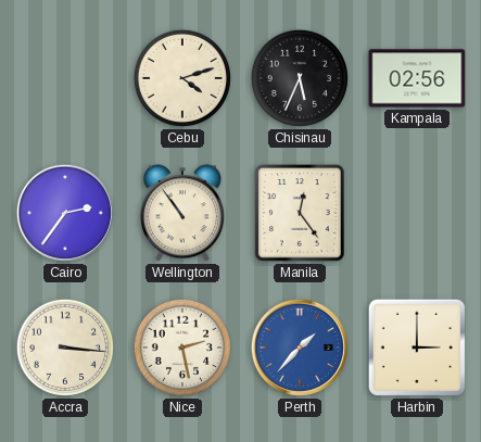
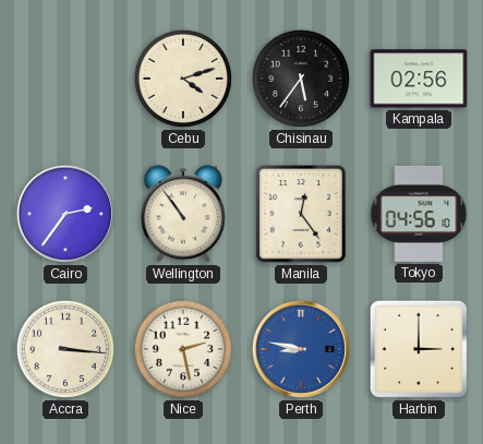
Chisinau: 5:34 -> 5:36
Tokyo: none -> 04:56
Perth: 1:37 -> 8:47
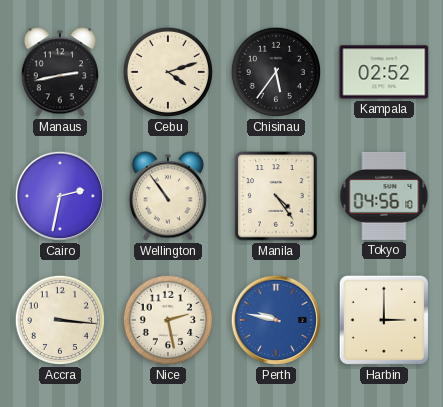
Manaus: none -> 2:43
Kampala: 02:56 -> 02:52
Cairo: 2:36 -> 2:32
Manila: 12:24 -> 4:24
Perth: 8:47 -> 9:47
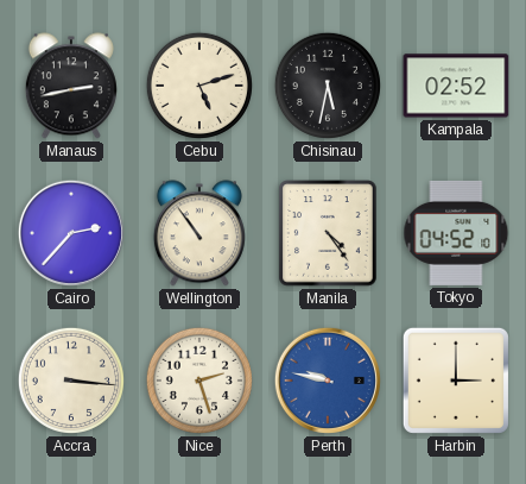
Cebu: 4:12 -> 5:12
Chisinau: 5:36 -> 5:32
Cairo: 2:32 -> 2:37
Tokyo: 04:56 -> 04:52
Nice: 2:28 -> 2:27
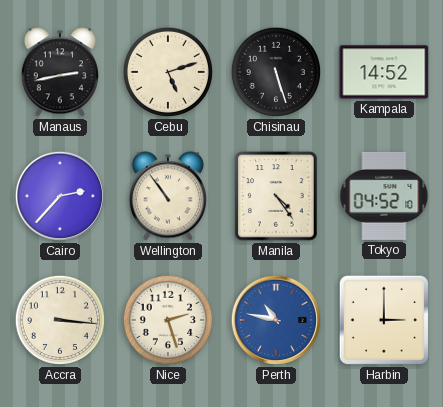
Chisinau: 5:32 -> 5:27
Kampala: 02:52 -> 14:52
Perth: 9:47 -> 10:47
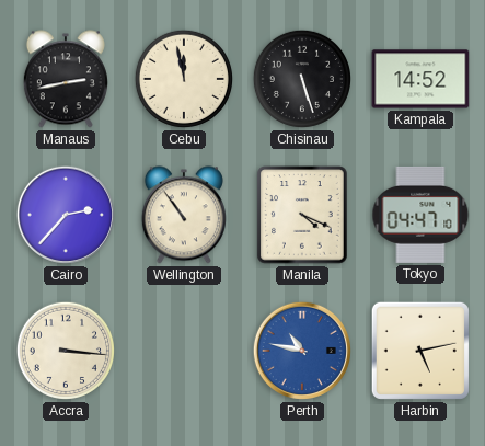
Cebu: 5:12 -> 11:58
Manila: 4:24 -> 4:19
Tokyo: 04:52 -> 04:47
Nice: 2:27 -> none
Harbin: 3:00 -> 5:13
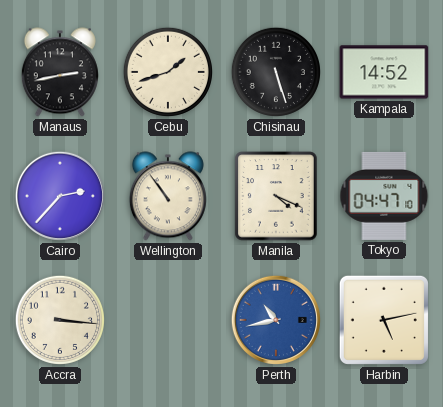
Cebu: 11:58 -> 1:42
Perth: 10:47 -> 10:43
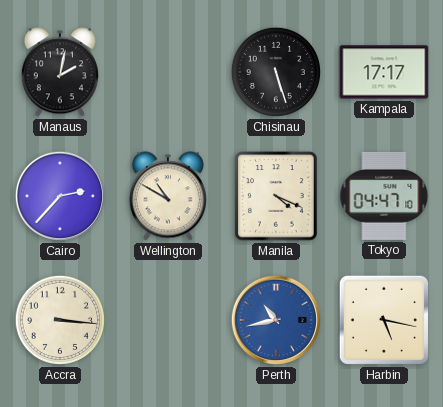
Manaus: 2:43 -> 2:02
Cebu: 1:42 -> none
Kampala: 14:52 -> 17:17
Wellington: 10:54 -> 10:50
Harbin: 5:13 -> 5:17
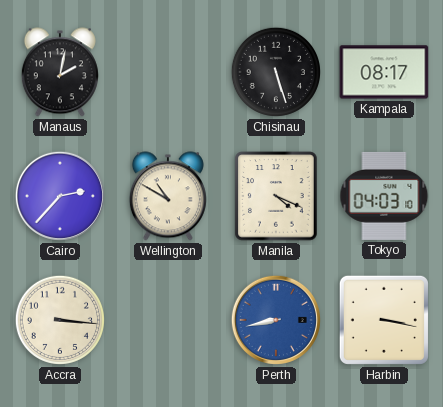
Kampala: 17:17 -> 08:17
Tokyo: 04:47 -> 04:03
Perth: 10:43 -> 8:43
Harbin: 5:17 -> 3:17
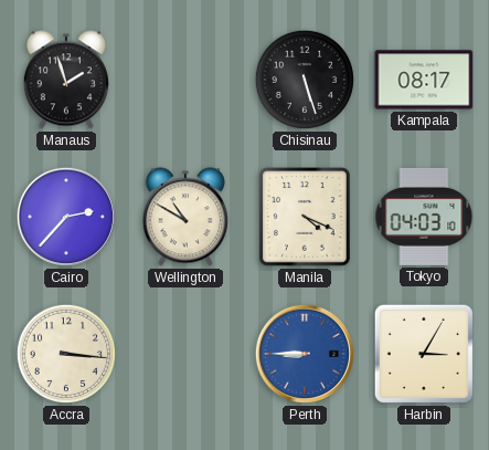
Manaus: 2:02 -> 1:57
Perth: 8:43 -> 8:45
Harbin: 3:17 -> 3:05
